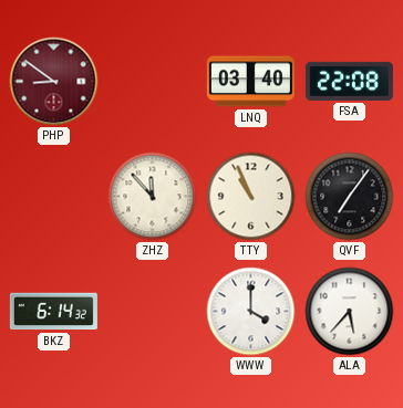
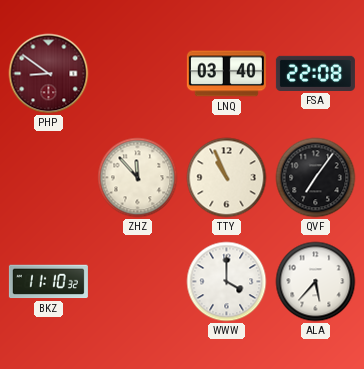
BKZ: 6:14 -> 11:10
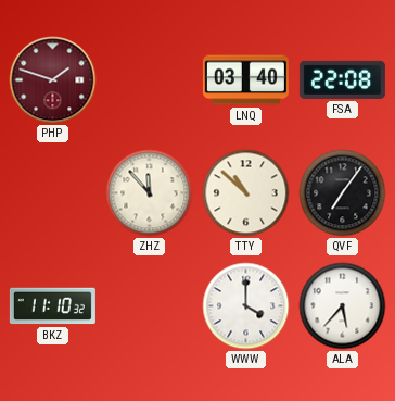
PHP: 8:51 -> 1:48
TTY: 10:56 -> 10:52
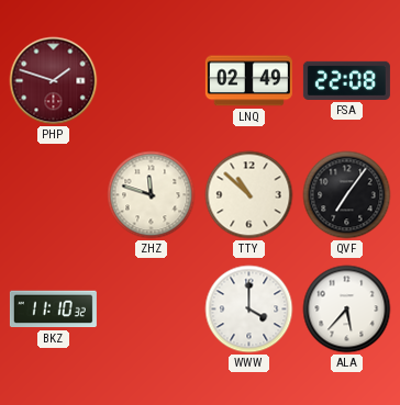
LNQ: 03:40 -> 02:49
ZHZ: 11:53 -> 11:48
